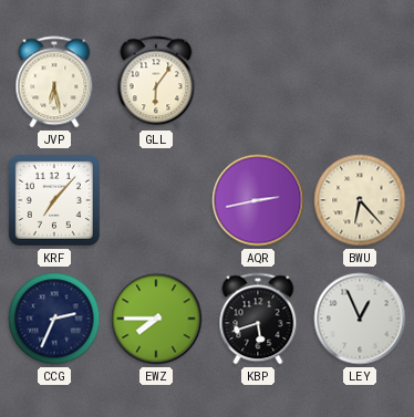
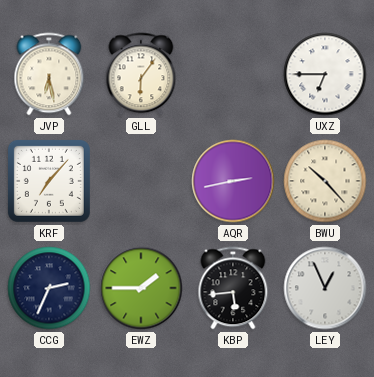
UXZ: none -> 6:45
BWU: 6:23 -> 10:23
EWZ: 7:45 -> 1:45
KBP: 5:42 -> 5:44
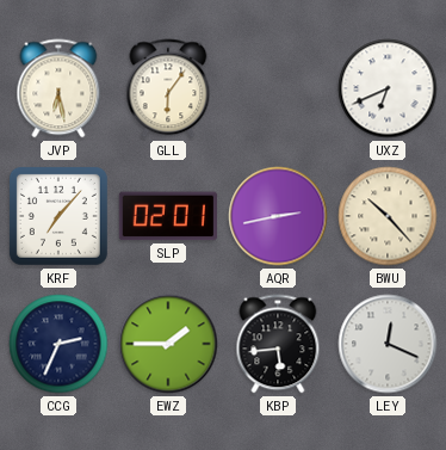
UXZ: 6:45 -> 6:41
SLP: none -> 02:01
LEY: 12:56 -> 12:19
